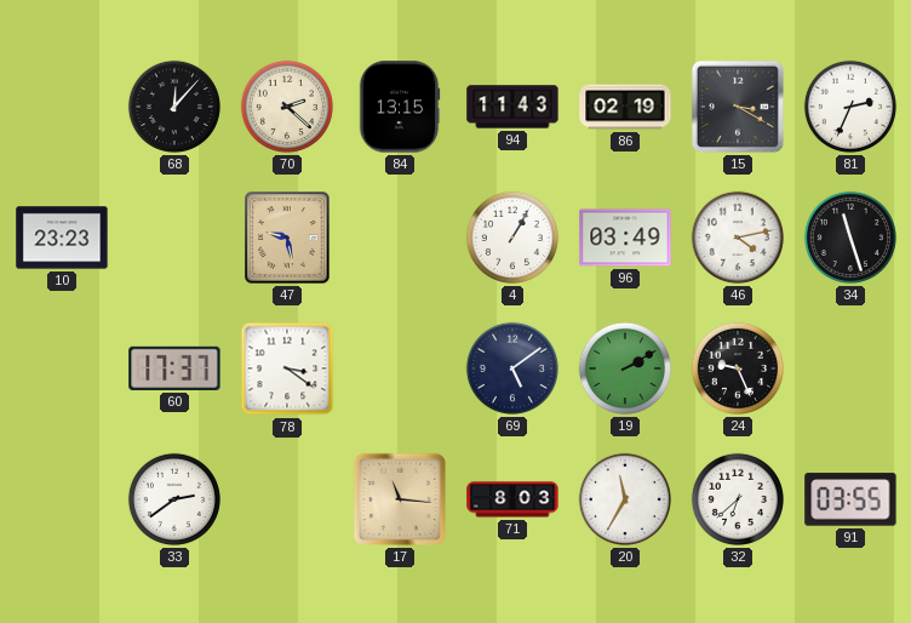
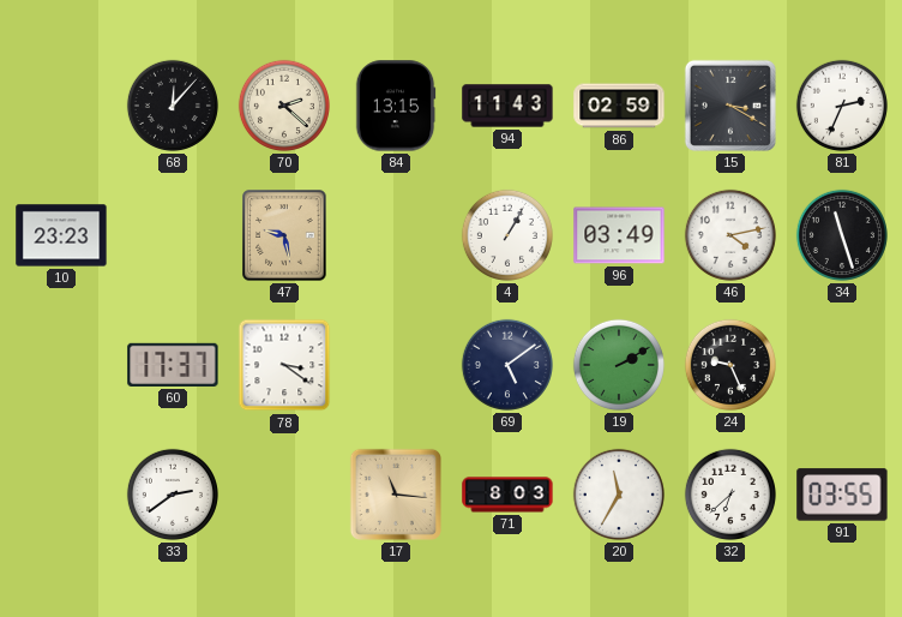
86: 02:19 -> 02:59
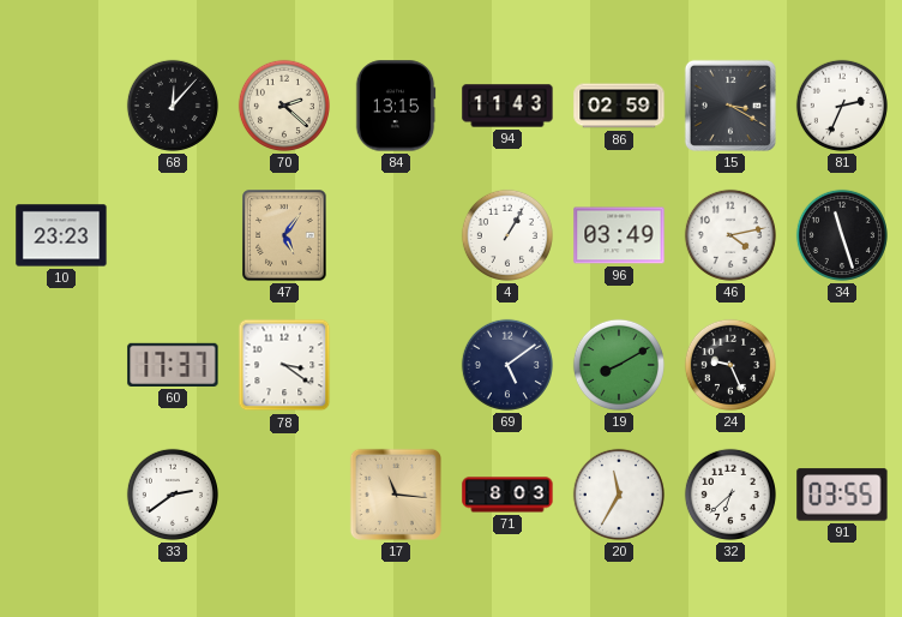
47: 9:28 -> 5:06
19: 2:10 -> 8:10
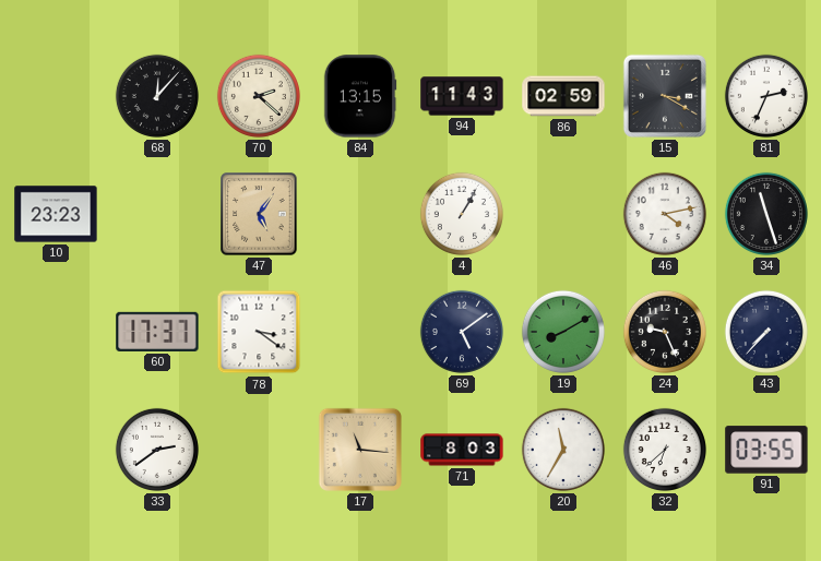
96: 03:49 -> none
43: none -> 7:37
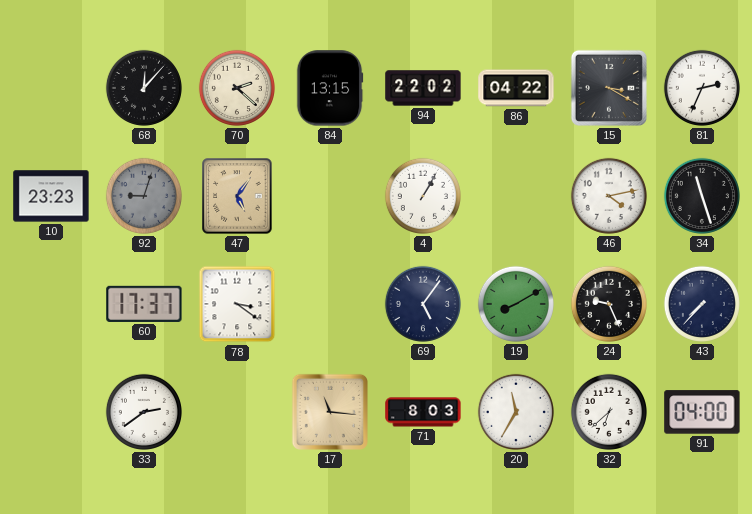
94: 11:43 -> 22:02
86: 02:59 -> 04:22
92: none -> 9:03
69: 5:09 -> 5:06
91: 03:55 -> 04:00
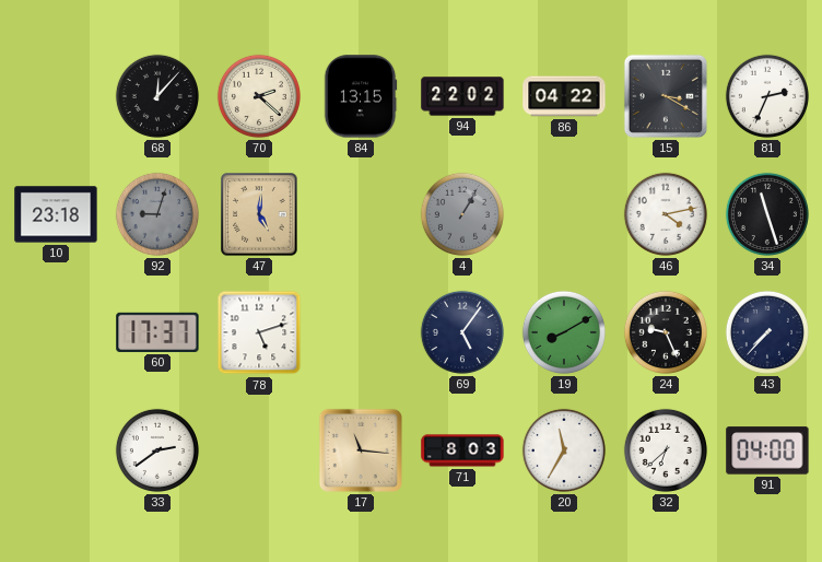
10: 23:23 -> 23:18
47: 5:06 -> 5:01
4 dial: white -> grey
78: 3:21 -> 5:12
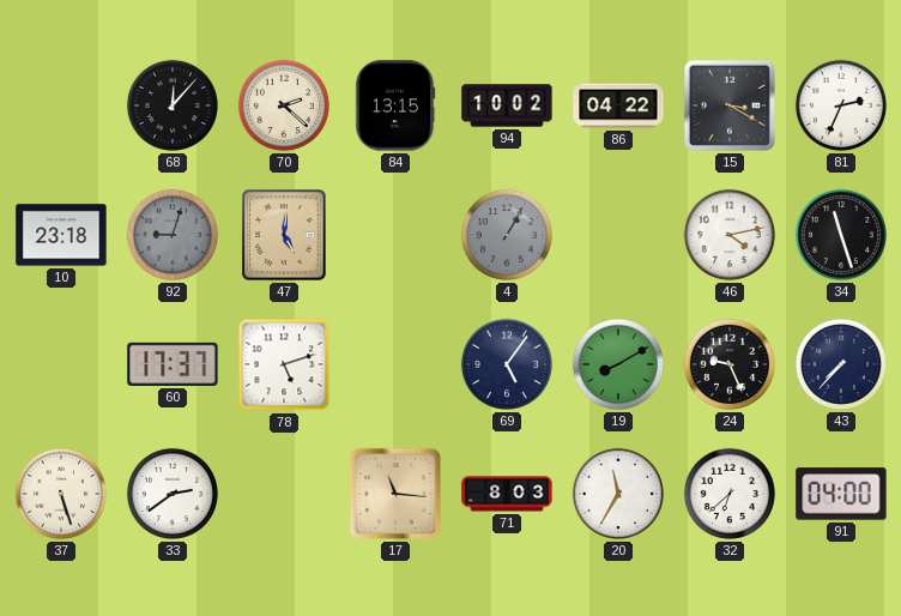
94: 22:02 -> 10:02
37: none -> 5:27
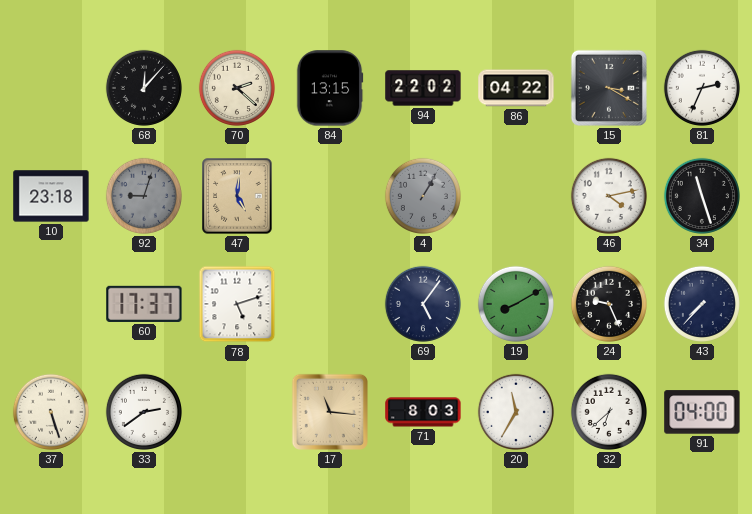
94: 10:02 -> 22:02
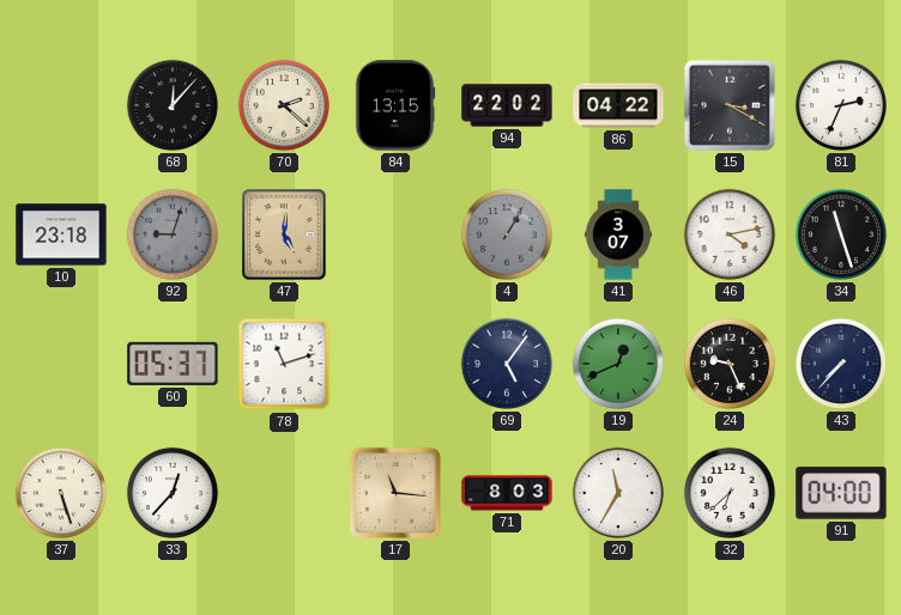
41: none -> 3:07
60: 17:37 -> 05:37
78: 5:12 -> 11:12
19: 8:10 -> 12:41
33: 2:39 -> 12:37
